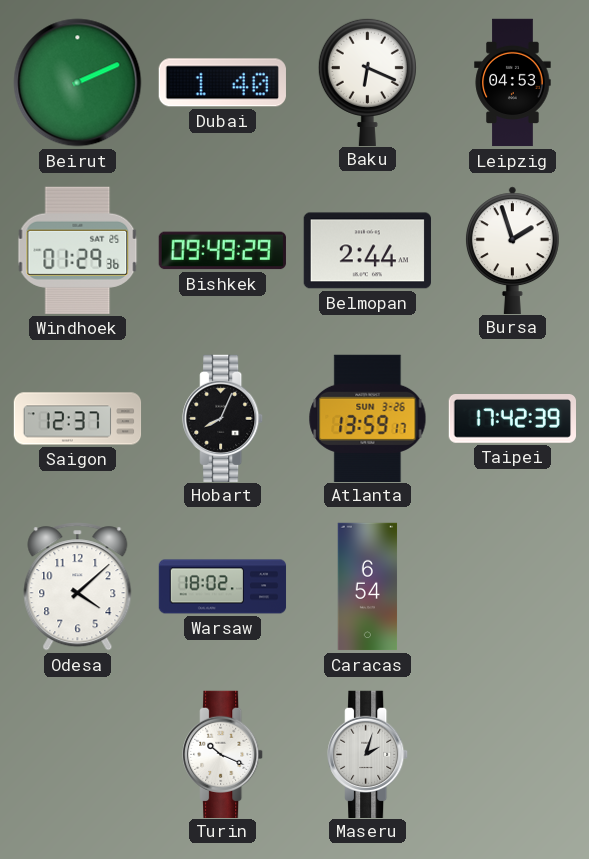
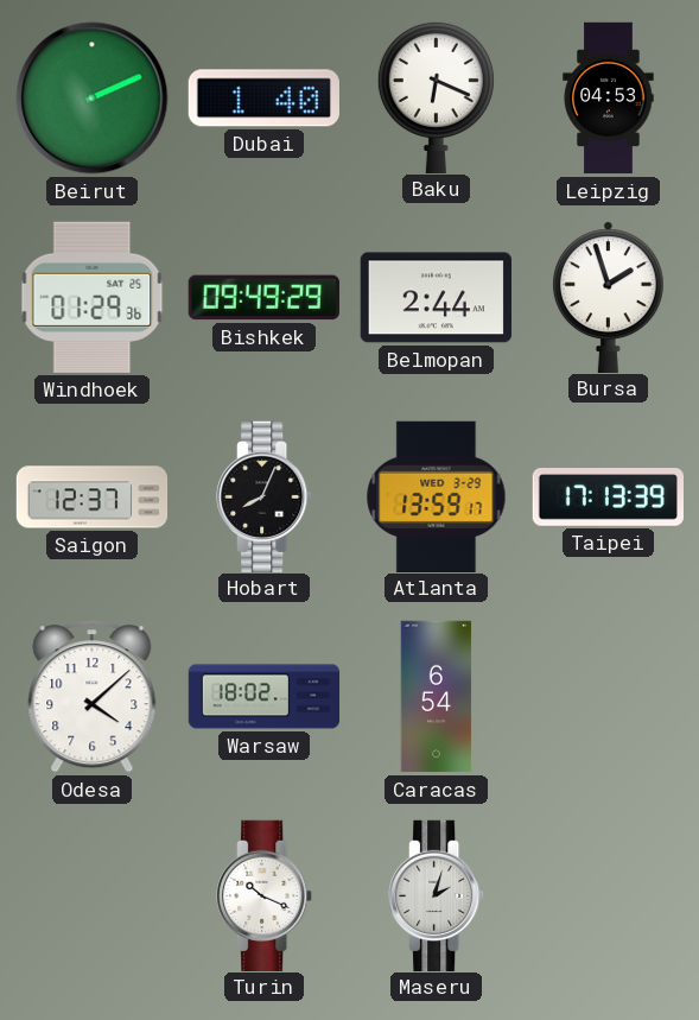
Atlanta date: SUN 3-26 -> WED 3-29
Taipei: 17:42 -> 17:13
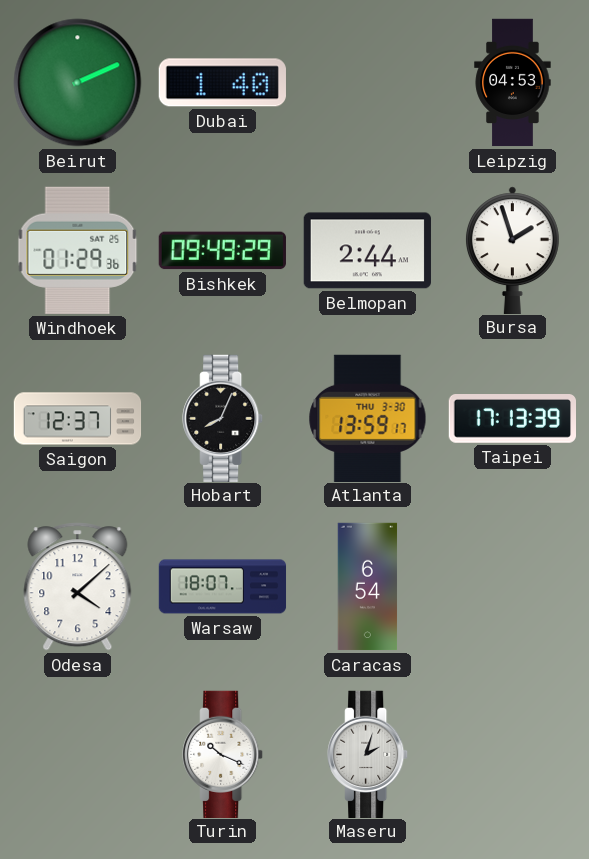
Baku: 6:19 -> none
Atlanta date: WED 3-29 -> THU 3-30
Warsaw: 18:02 -> 18:07
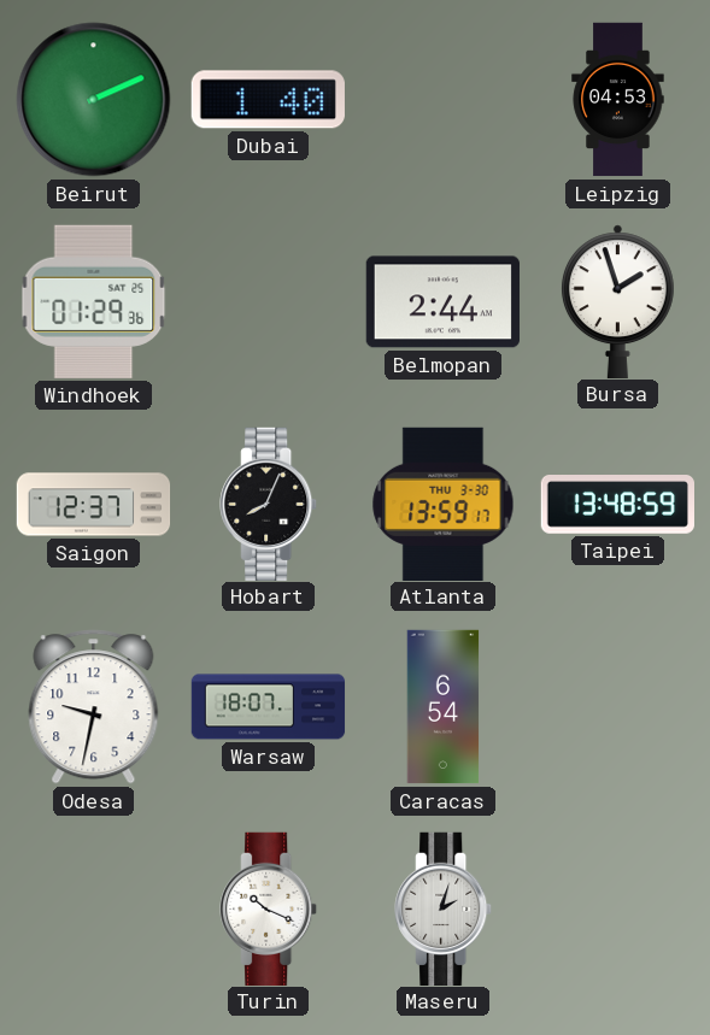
Bishkek: 09:49 -> none
Taipei: 17:13 -> 13:48
Odesa: 4:08 -> 9:32
